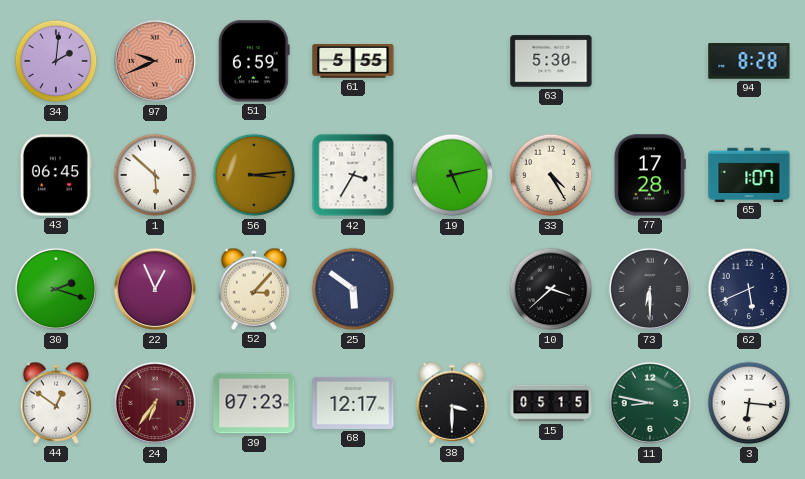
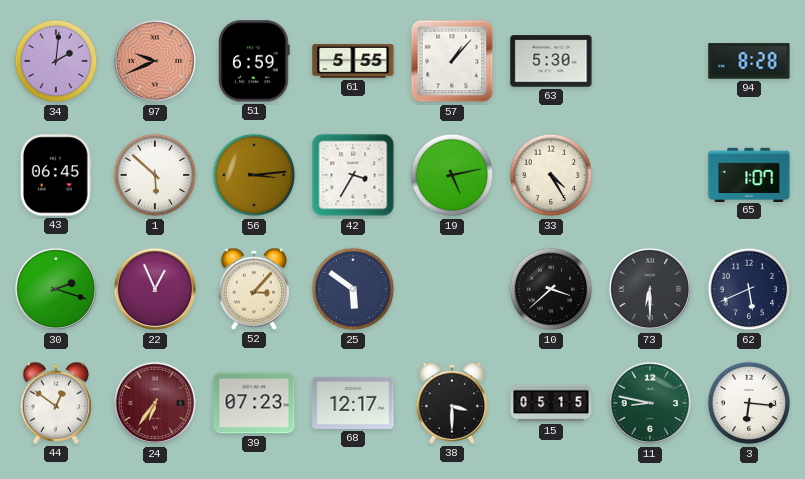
57: none -> 1:07
77: 17:28 -> none
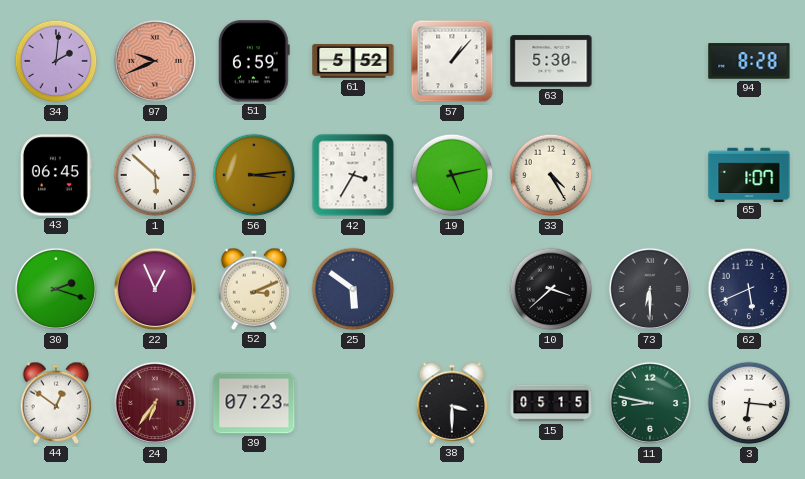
61: 5:55 -> 5:52
52: 3:07 -> 3:11
68: 12:17 -> none
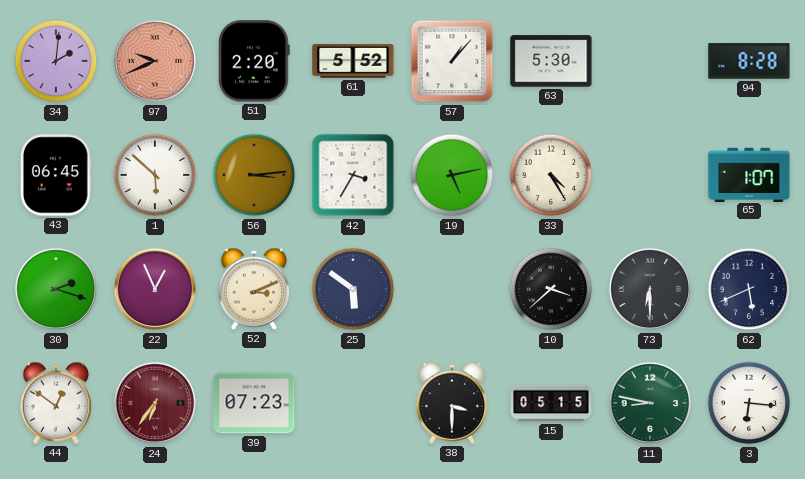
51: 6:59 -> 2:20
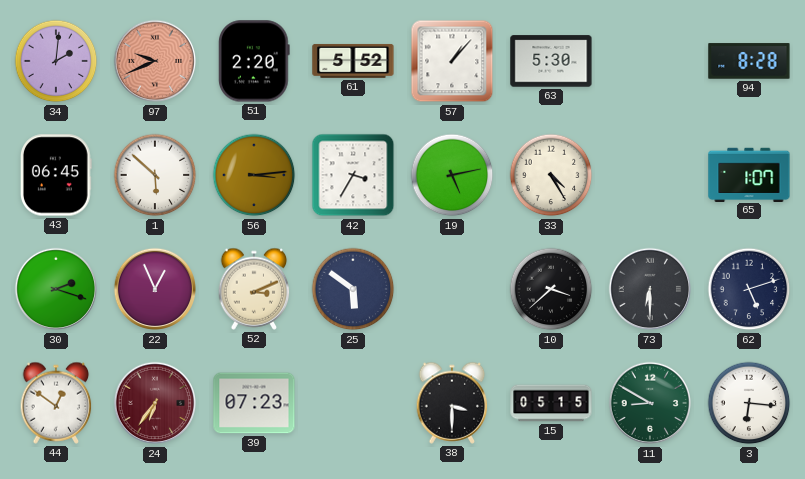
62: 5:41 -> 5:12
11: 8:47 -> 8:50
